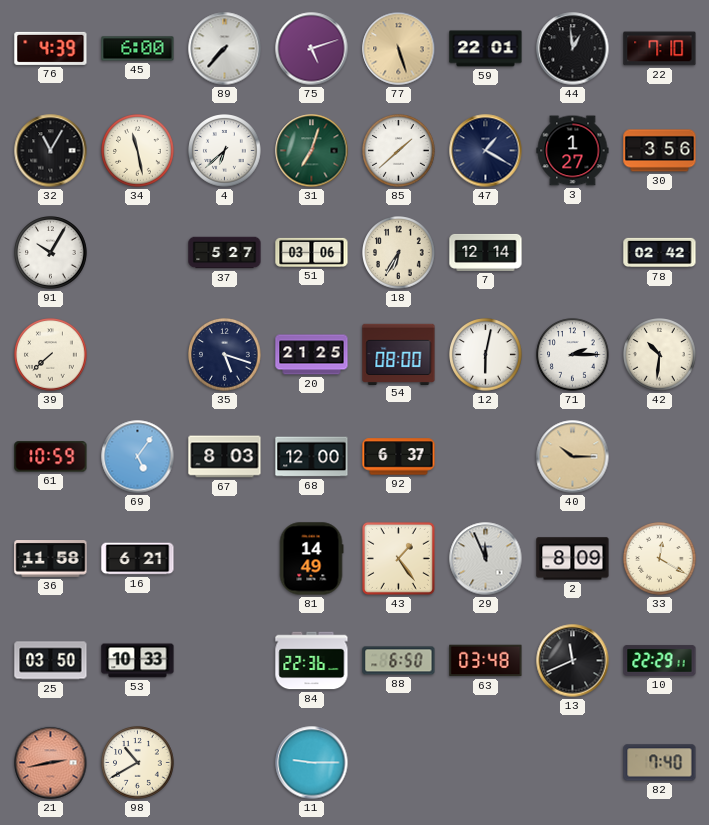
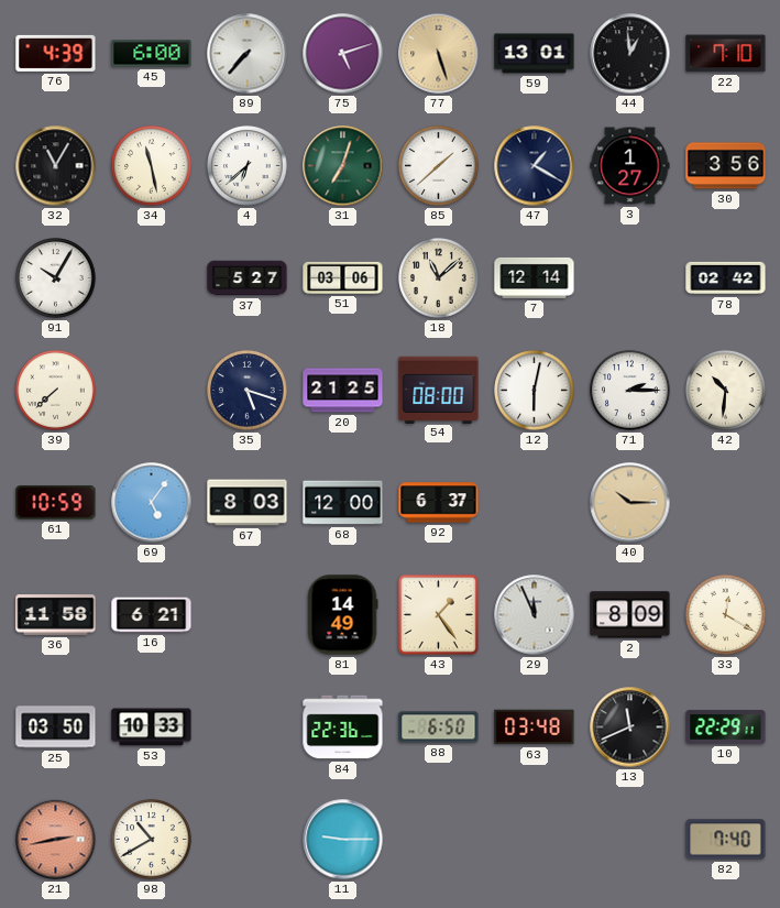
59: 22:01 -> 13:01
18: 6:35 -> 11:08
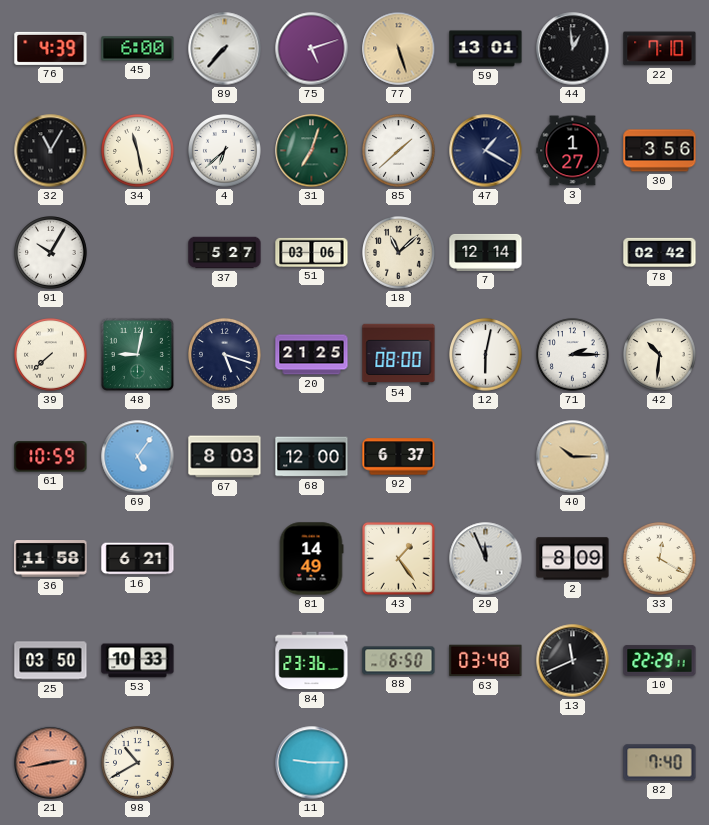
48: none -> 9:02
84: 22:36 -> 23:36
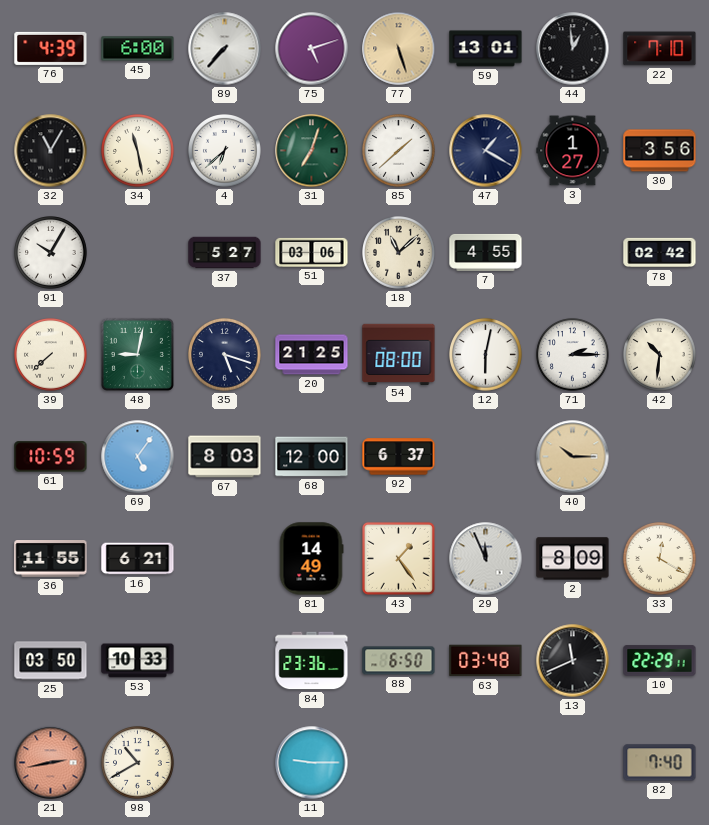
7: 12:14 -> 4:55
36: 11:58 -> 11:55
